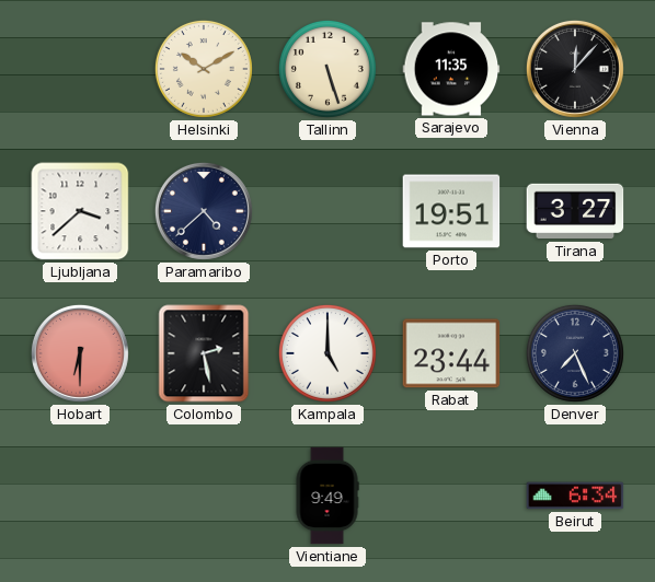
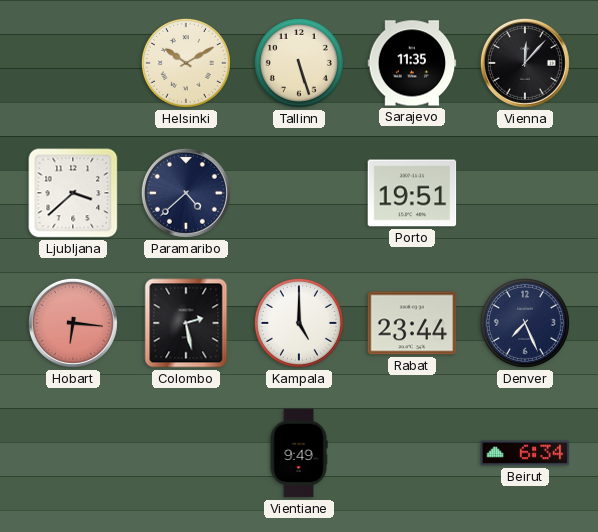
Tirana: 3:27 -> none
Hobart: 6:30 -> 6:16
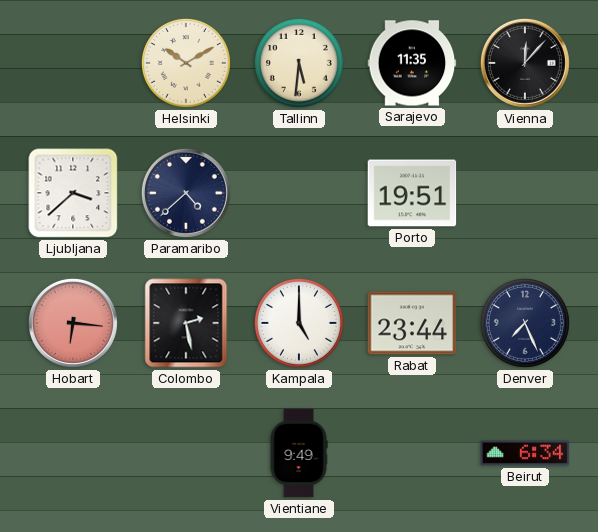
Tallinn: 5:27 -> 5:31
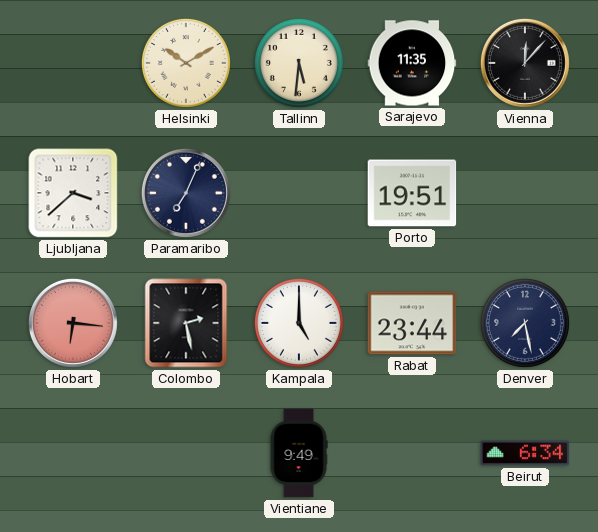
Paramaribo: 4:38 -> 7:04
Denver: 7:26 -> 7:28
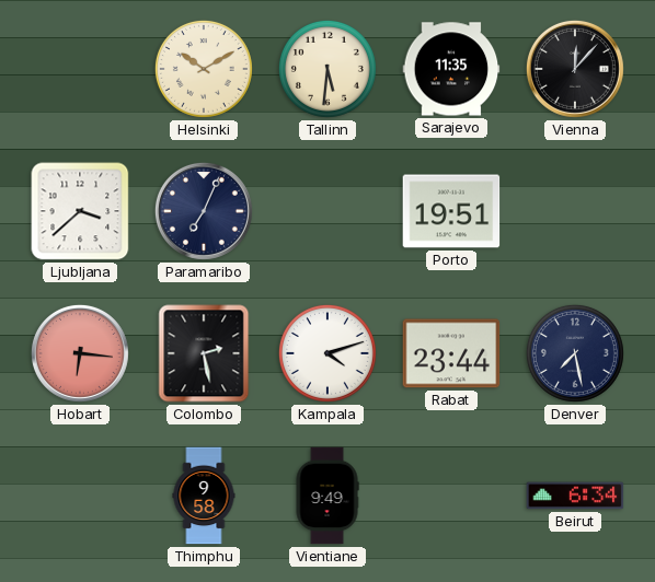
Kampala: 5:00 -> 4:12
Thimphu: none -> 9:58
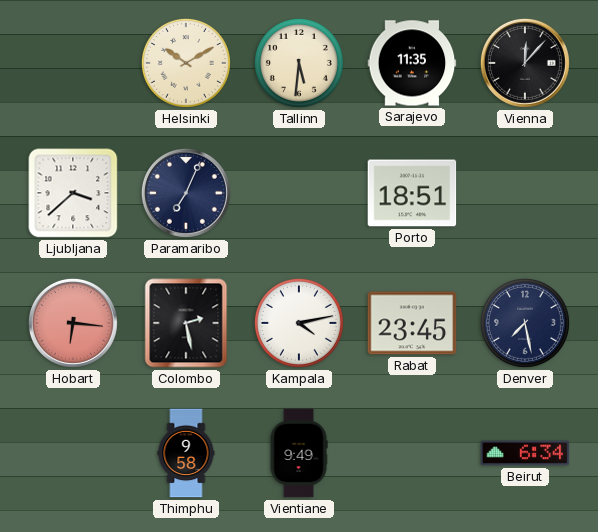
Porto: 19:51 -> 18:51
Kampala: 4:12 -> 4:13
Rabat: 23:44 -> 23:45
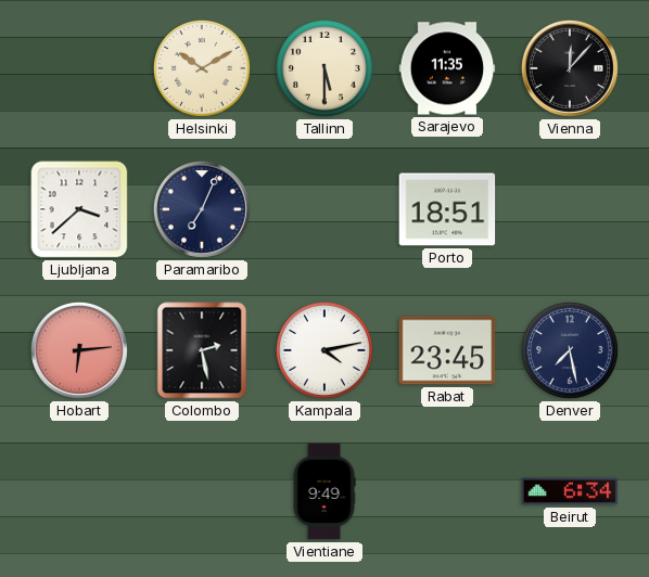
Tallinn: 5:31 -> 5:30
Hobart: 6:16 -> 6:14
Thimphu: 9:58 -> none
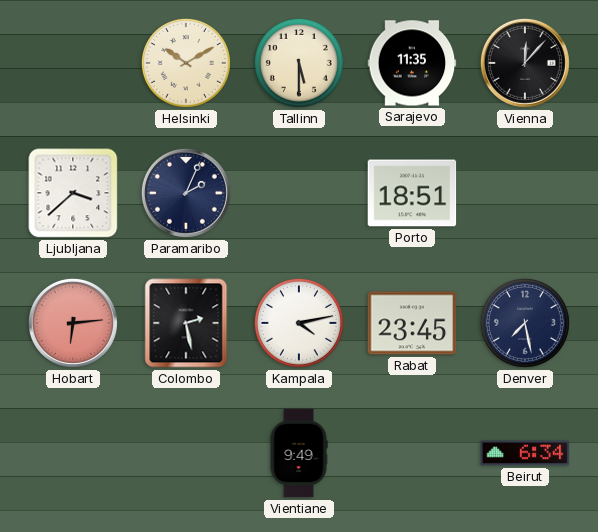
Paramaribo: 7:04 -> 2:04
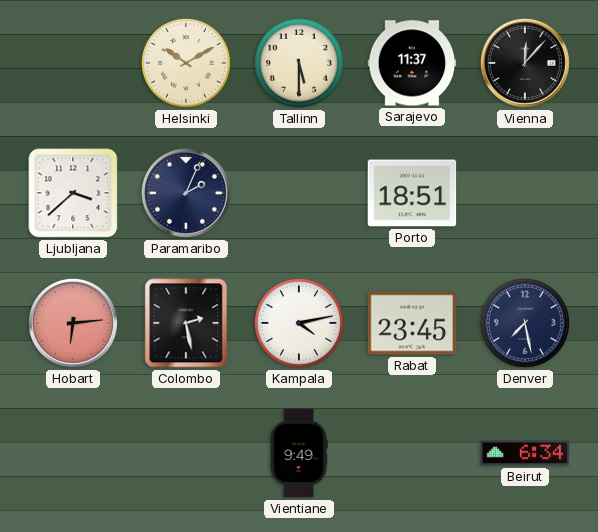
Sarajevo: 11:35 -> 11:37
